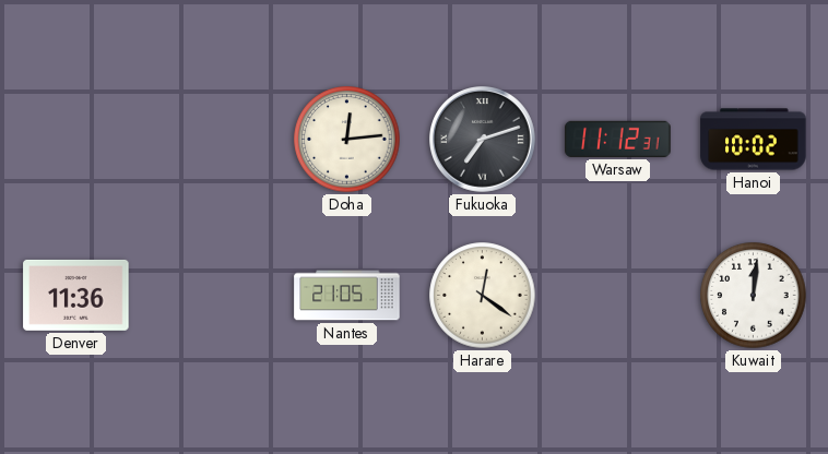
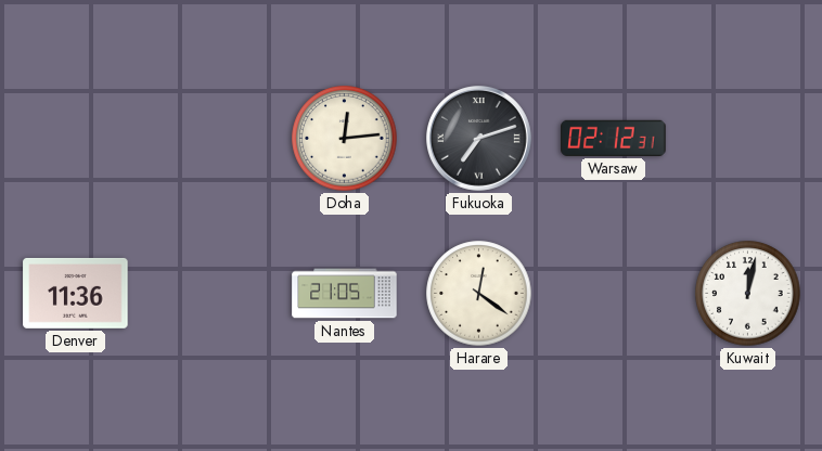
Warsaw: 11:12 -> 02:12
Hanoi: 10:02 -> none
Kuwait: 12:01 -> 12:02
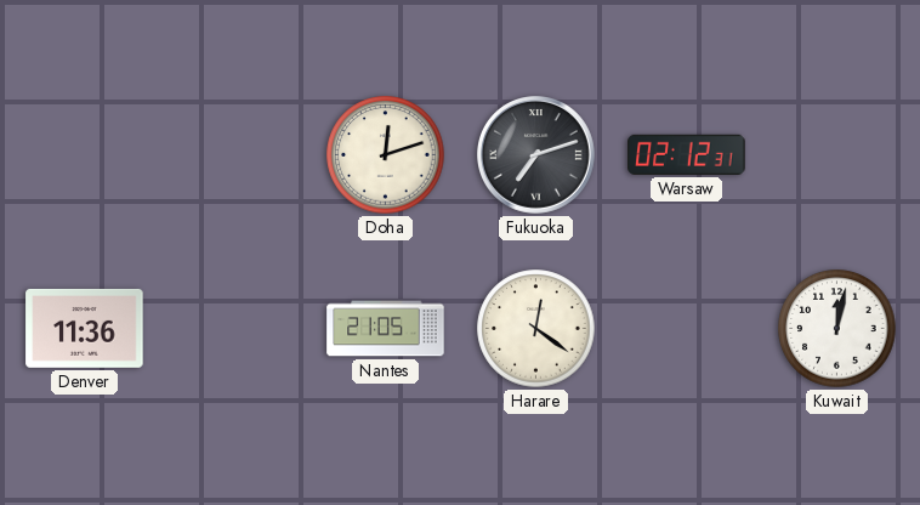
Doha: 12:14 -> 12:12
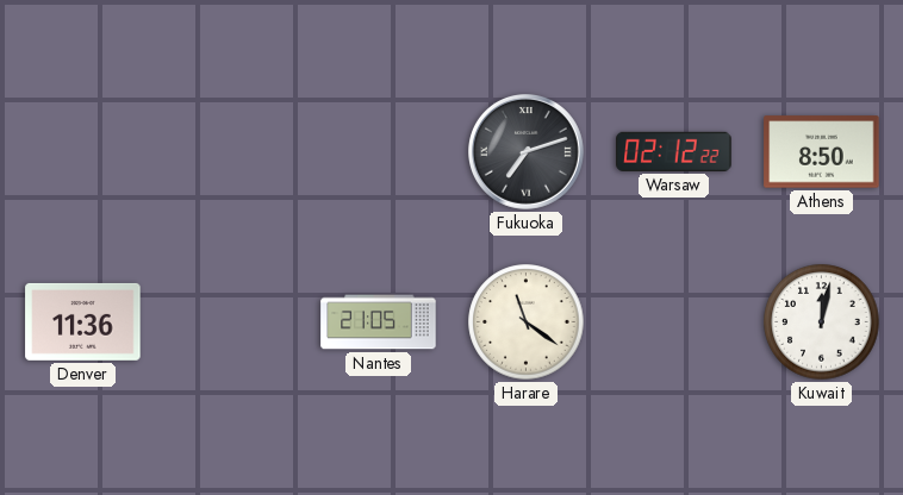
Doha: 12:12 -> none
Warsaw: 02:12:31 -> 02:12:22
Athens: none -> 8:50
Harare: 12:21 -> 11:21
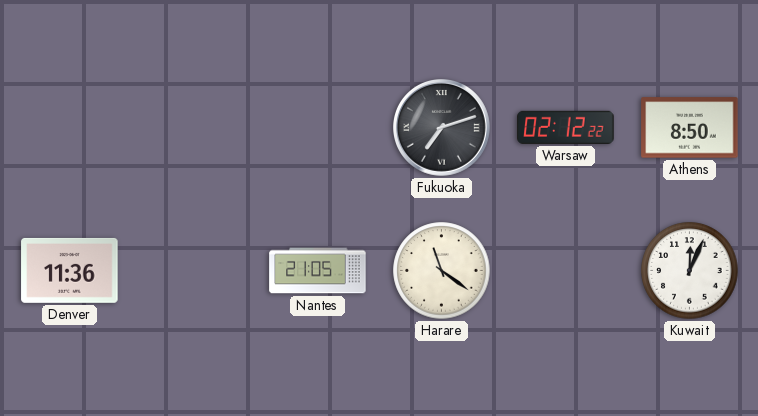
Kuwait: 12:02 -> 12:04
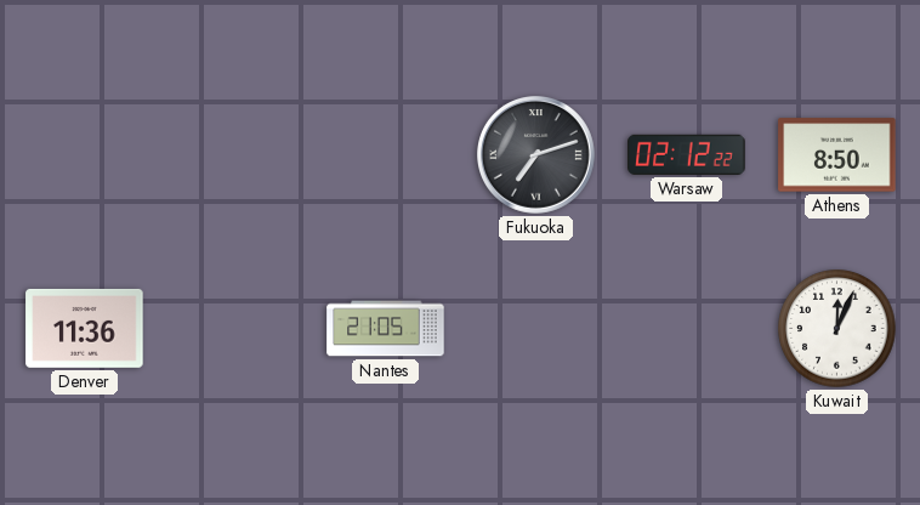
Harare: 11:21 -> none
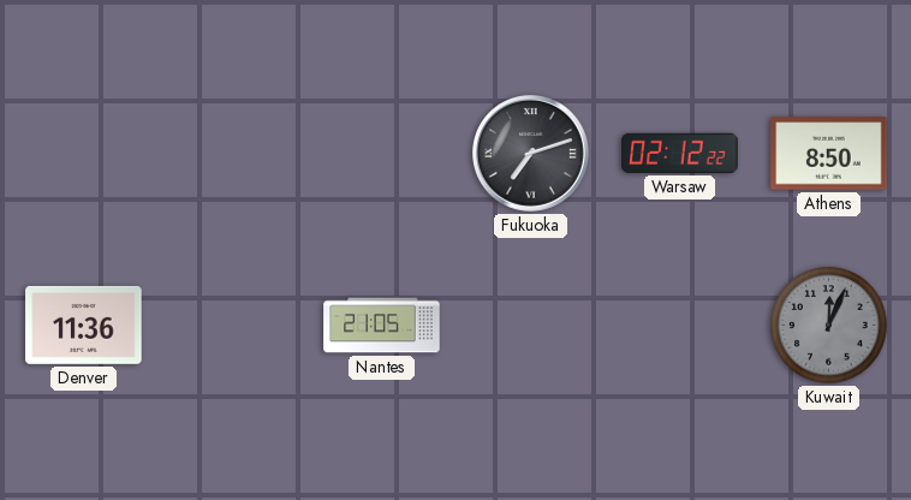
Kuwait dial: white -> grey
